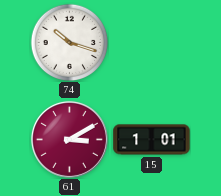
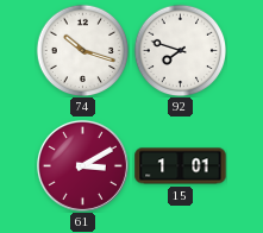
92: none -> 7:48
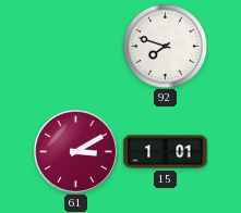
74: 10:18 -> none
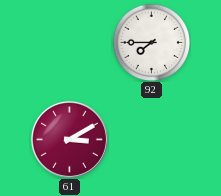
92: 7:48 -> 7:45
15: 1:01 -> none
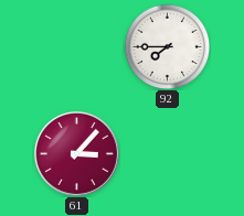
61: 3:10 -> 3:07
